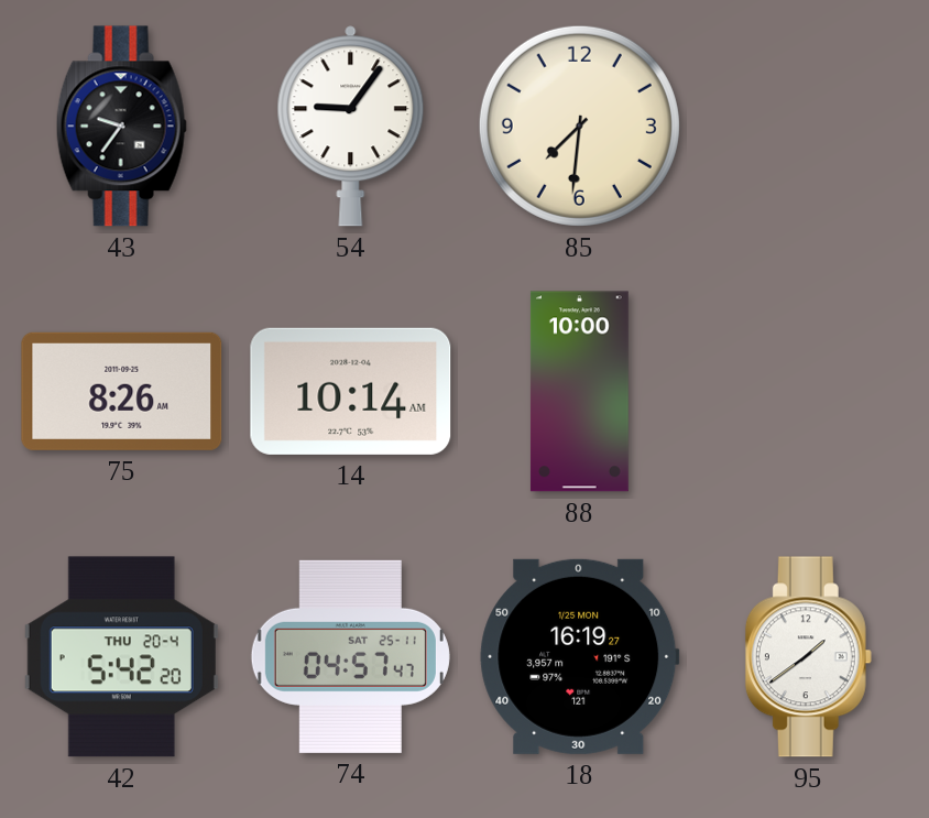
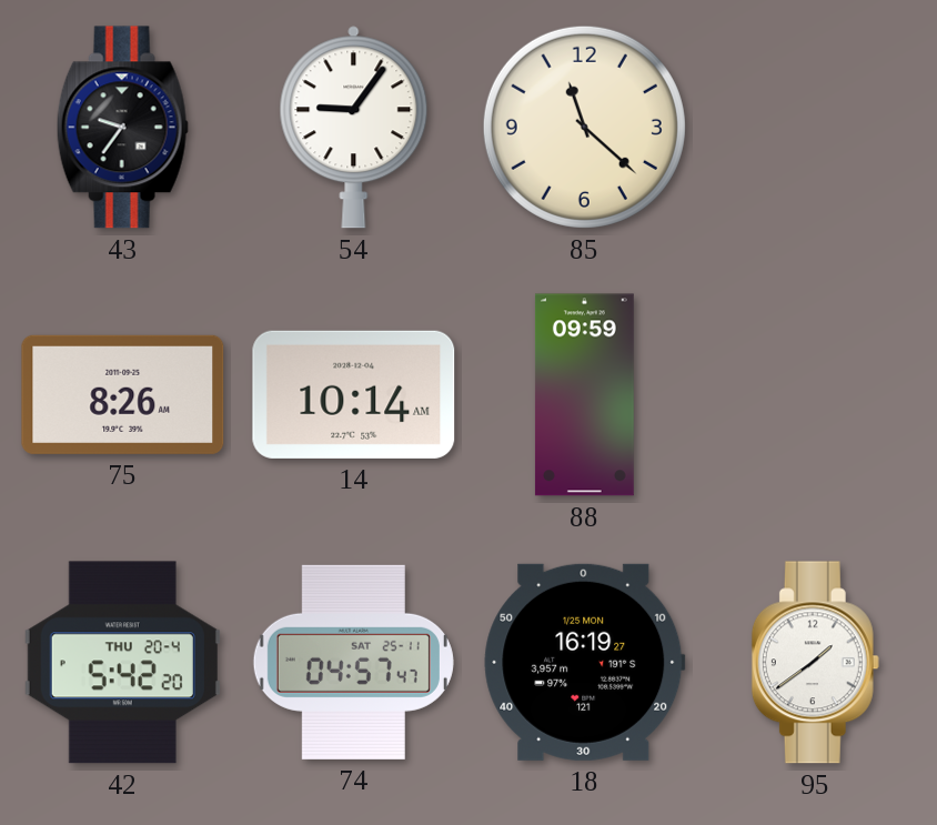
85: 7:31 -> 11:22
88: 10:00 -> 09:59
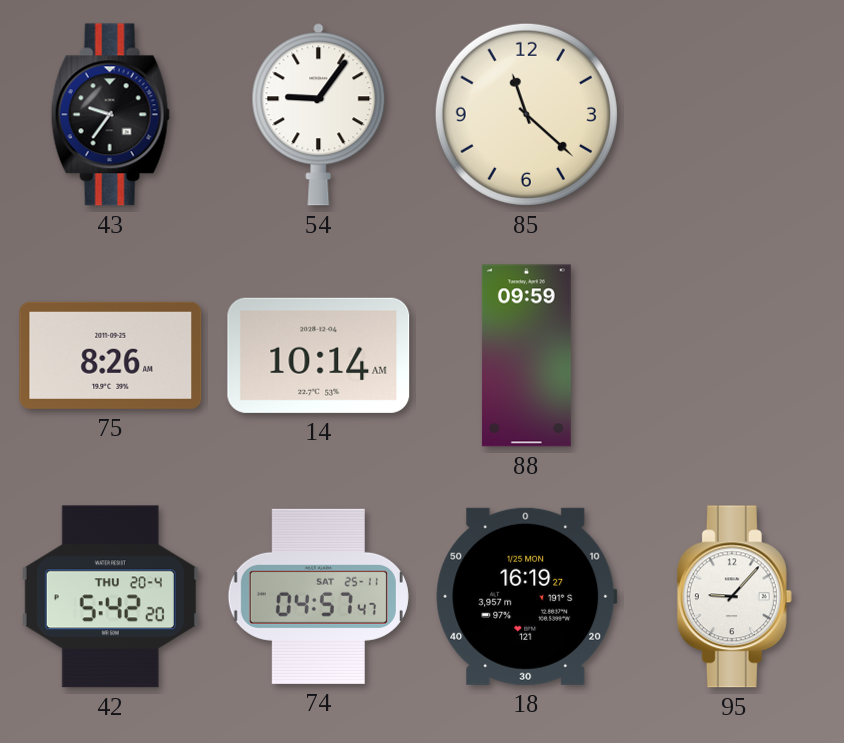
95: 1:39 -> 9:07
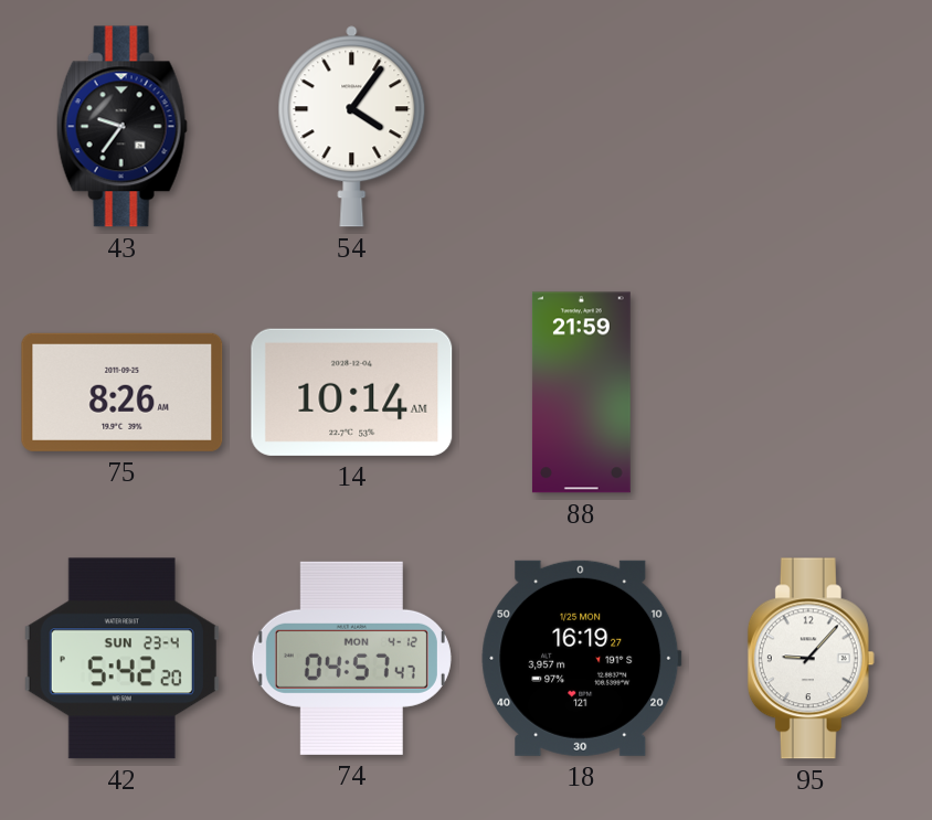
54: 9:06 -> 4:06
85: 11:22 -> none
88: 09:59 -> 21:59
42 date: THU 20-4 -> SUN 23-4
74 date: SAT 25-11 -> MON 4-12
